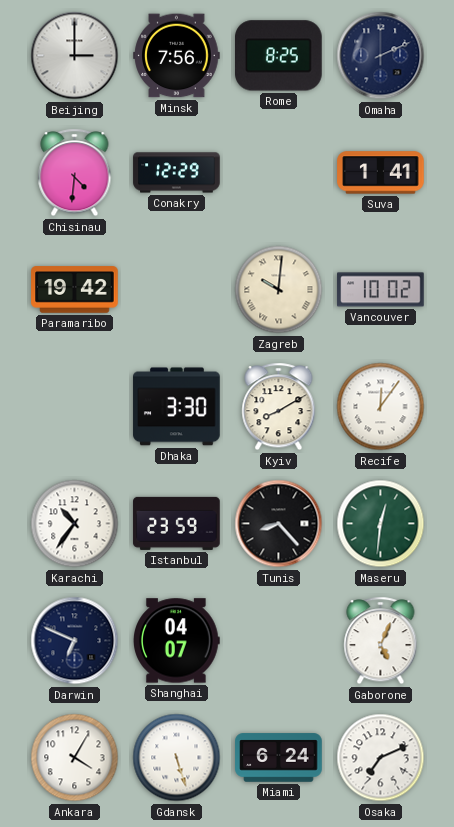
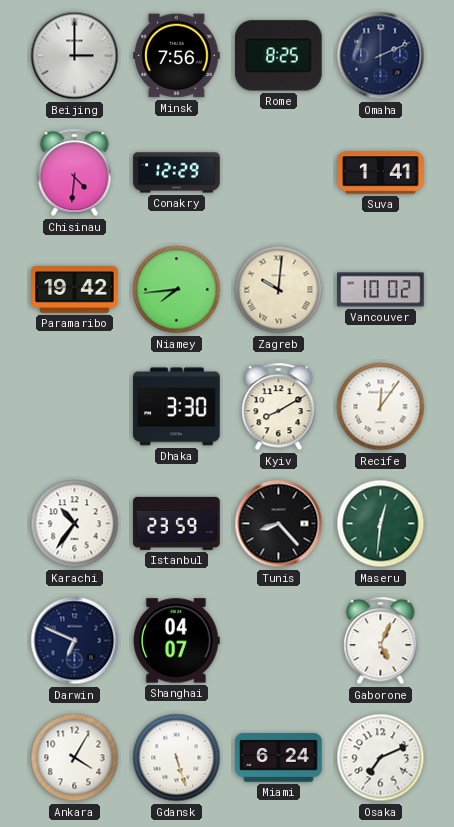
Niamey: none -> 7:44
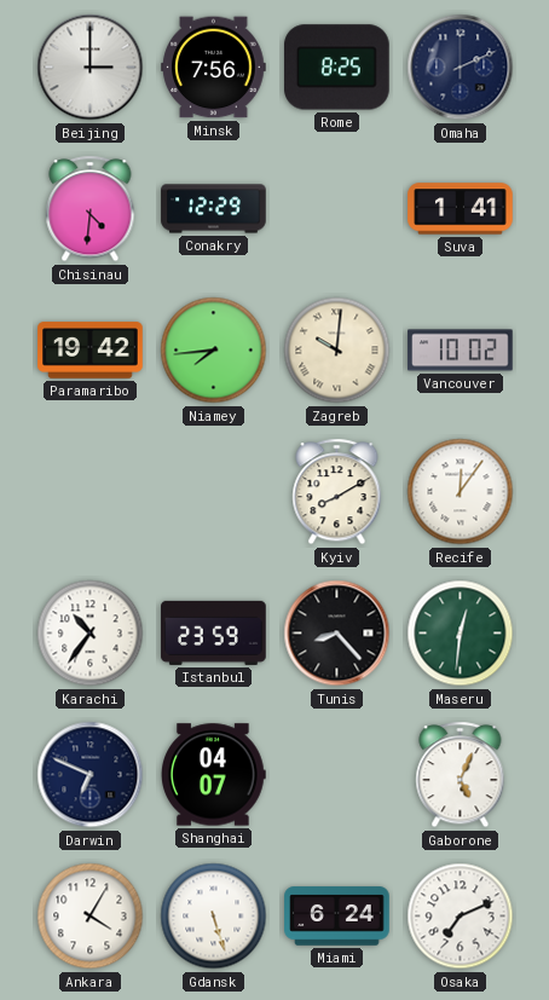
Dhaka: 3:30 -> none
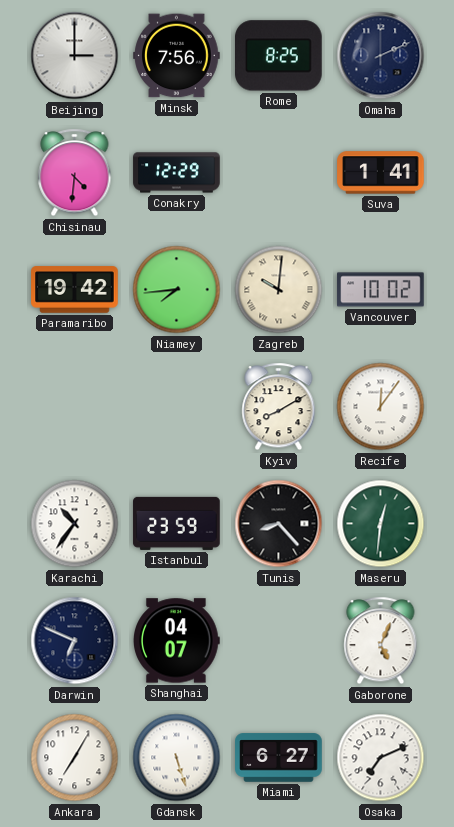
Ankara: 4:05 -> 7:05
Miami: 6:24 -> 6:27
